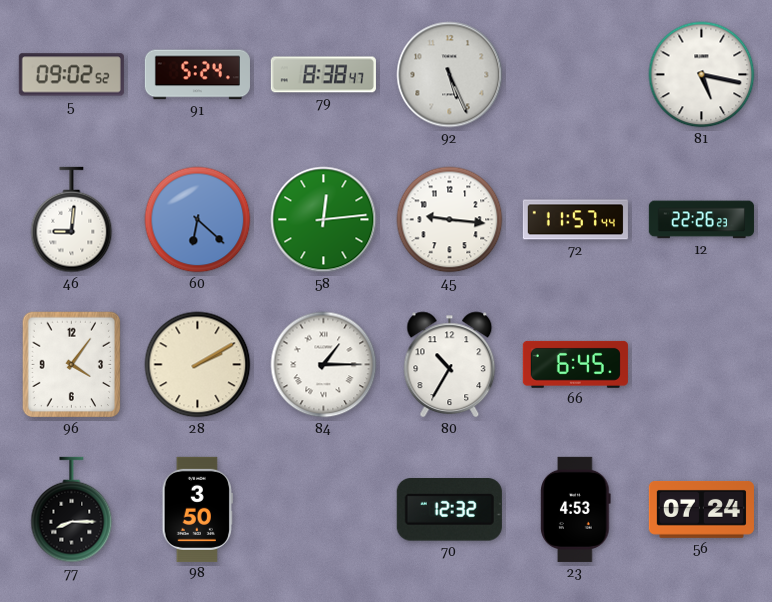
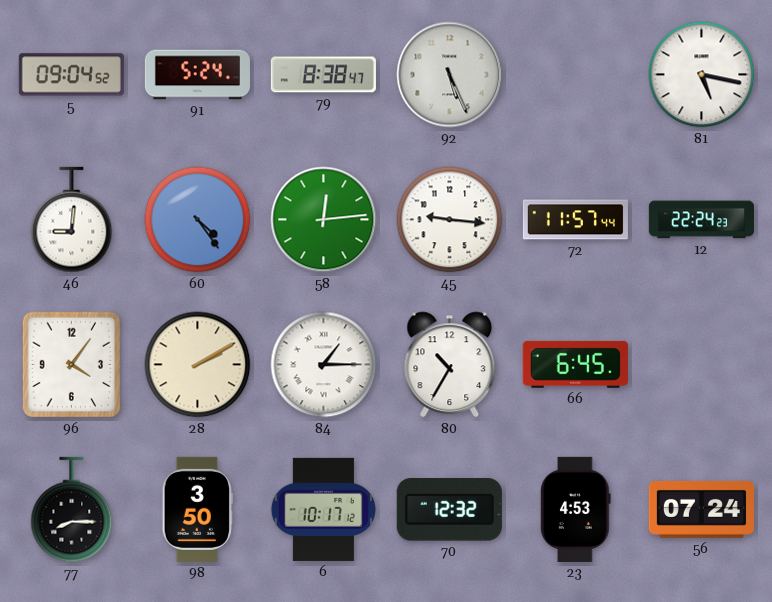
5: 09:02 -> 09:04
60: 6:22 -> 4:24
12: 22:26 -> 22:24
6: none -> 10:17
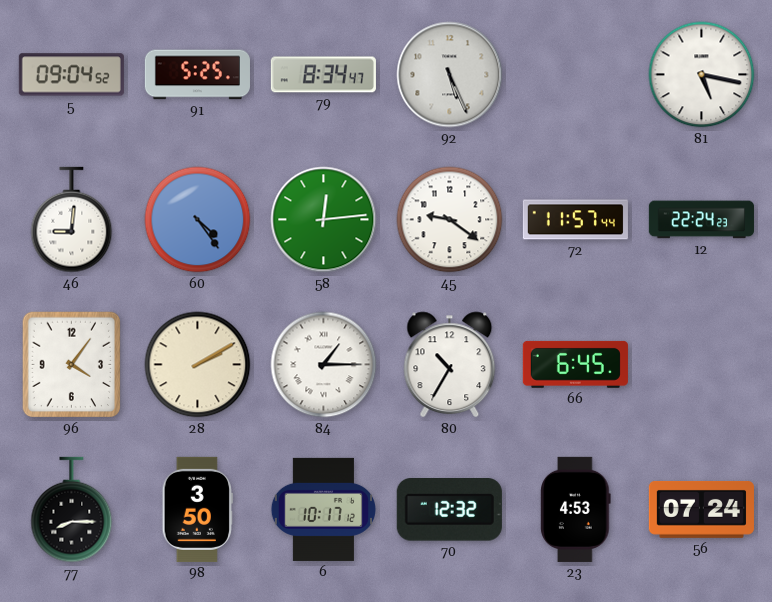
91: 5:24 -> 5:25
79: 8:38 -> 8:34
45: 9:16 -> 9:21
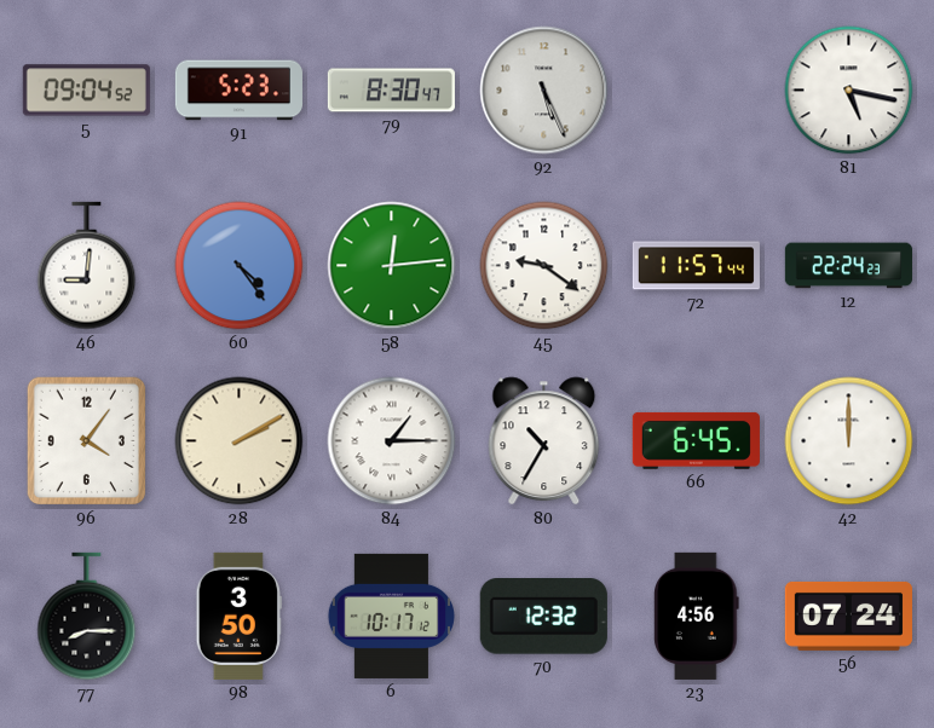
91: 5:25 -> 5:23
79: 8:34 -> 8:30
42: none -> 12:00
23: 4:53 -> 4:56
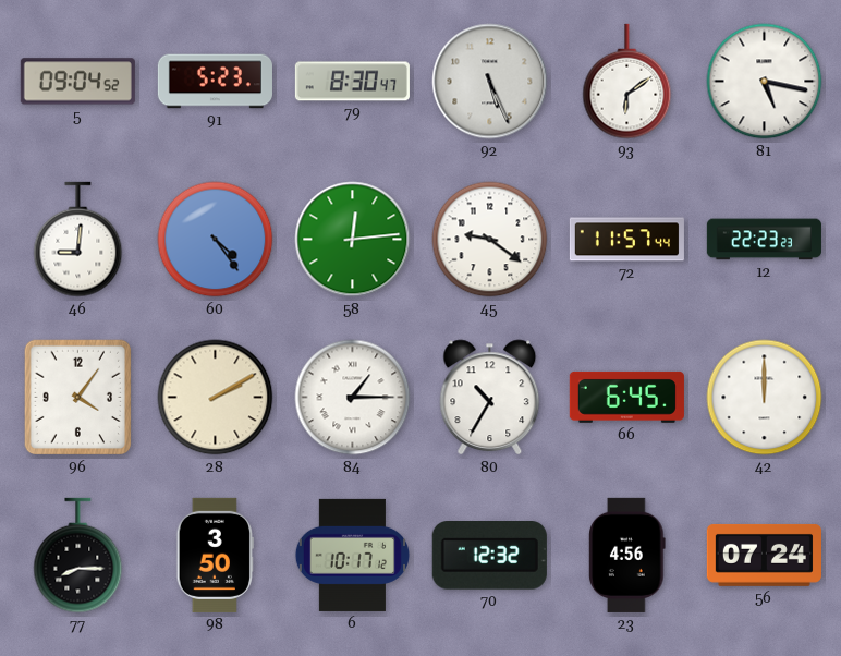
93: none -> 6:09
12: 22:24 -> 22:23
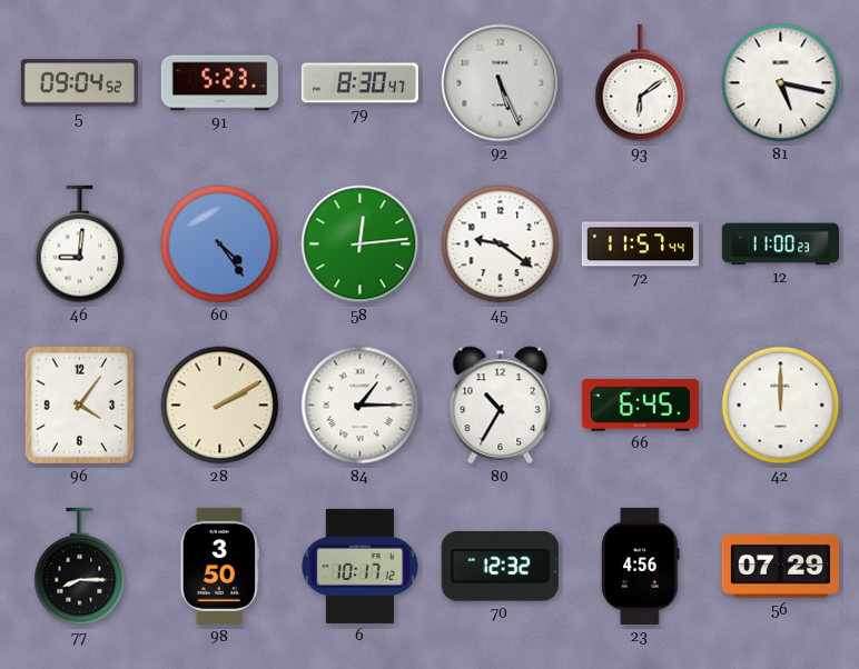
12: 22:23 -> 11:00
56: 07:24 -> 07:29
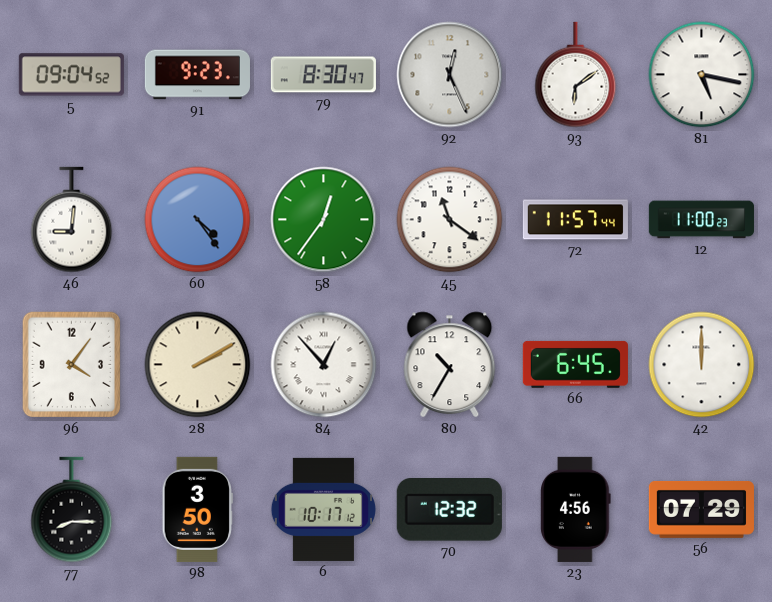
91: 5:23 -> 9:23
92: 5:26 -> 12:26
58: 12:14 -> 12:36
45: 9:21 -> 11:21
84: 1:15 -> 12:53
